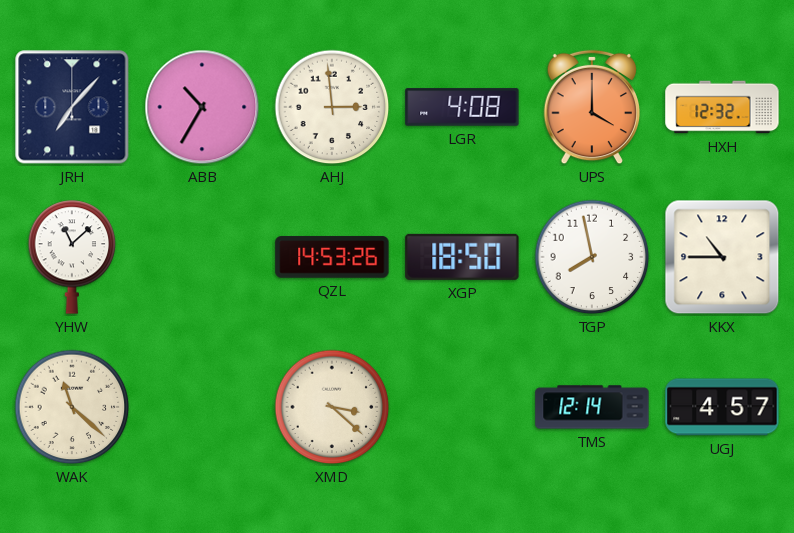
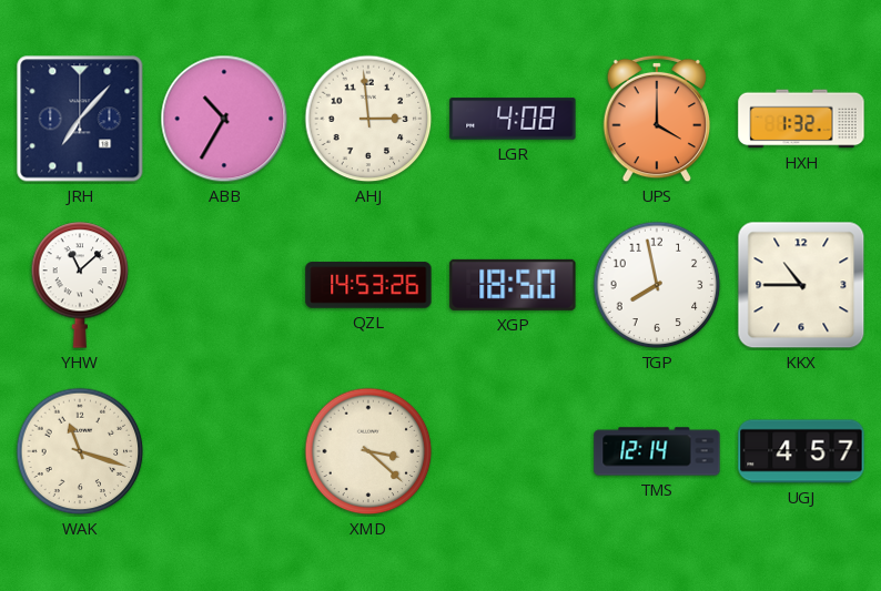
HXH: 12:32 -> 1:32
WAK: 11:22 -> 11:18
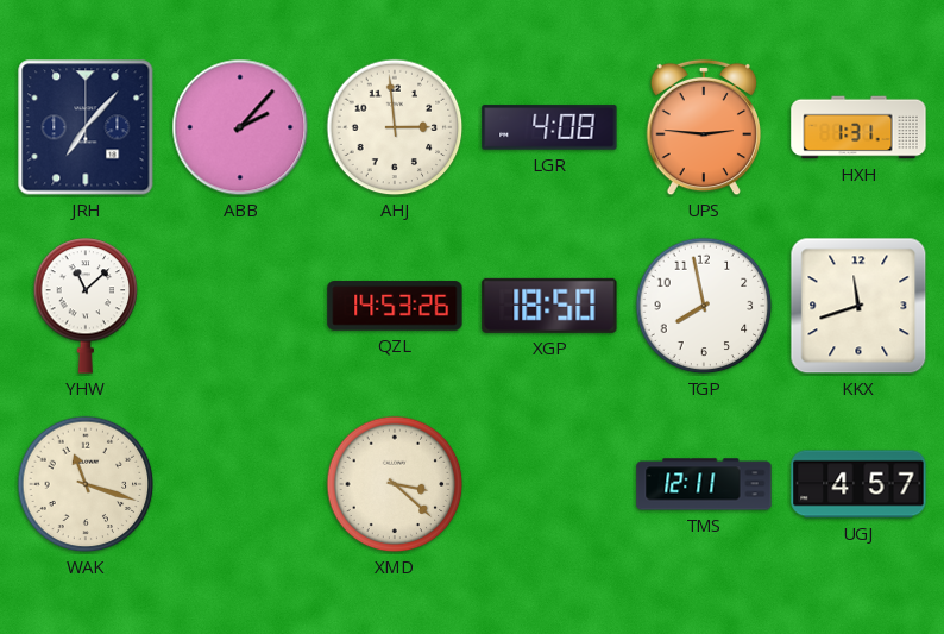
ABB: 10:35 -> 2:07
UPS: 4:00 -> 2:46
HXH: 1:32 -> 1:31
KKX: 10:45 -> 11:42
TMS: 12:14 -> 12:11
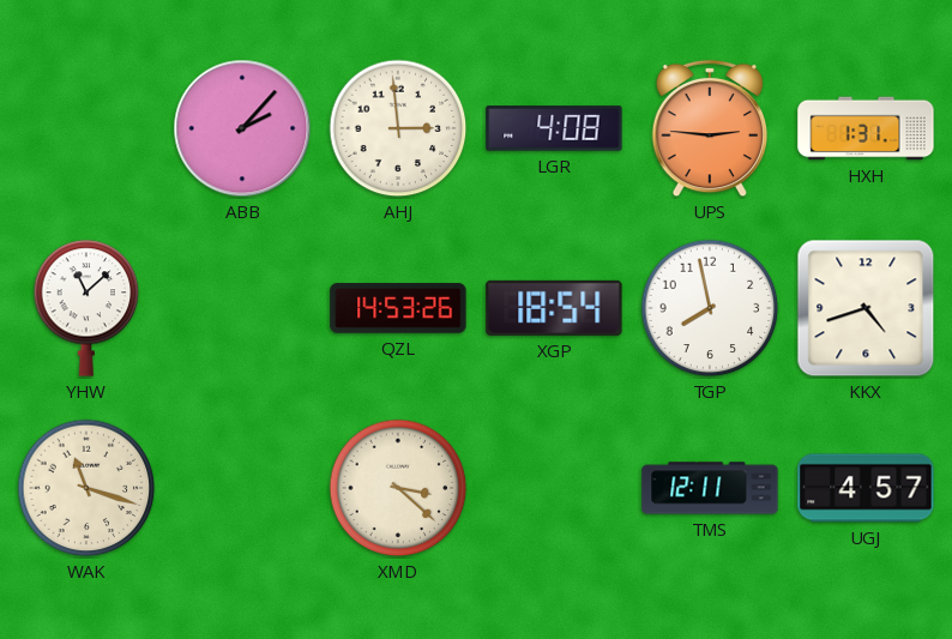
JRH: 7:07 -> none
XGP: 18:50 -> 18:54
KKX: 11:42 -> 4:42
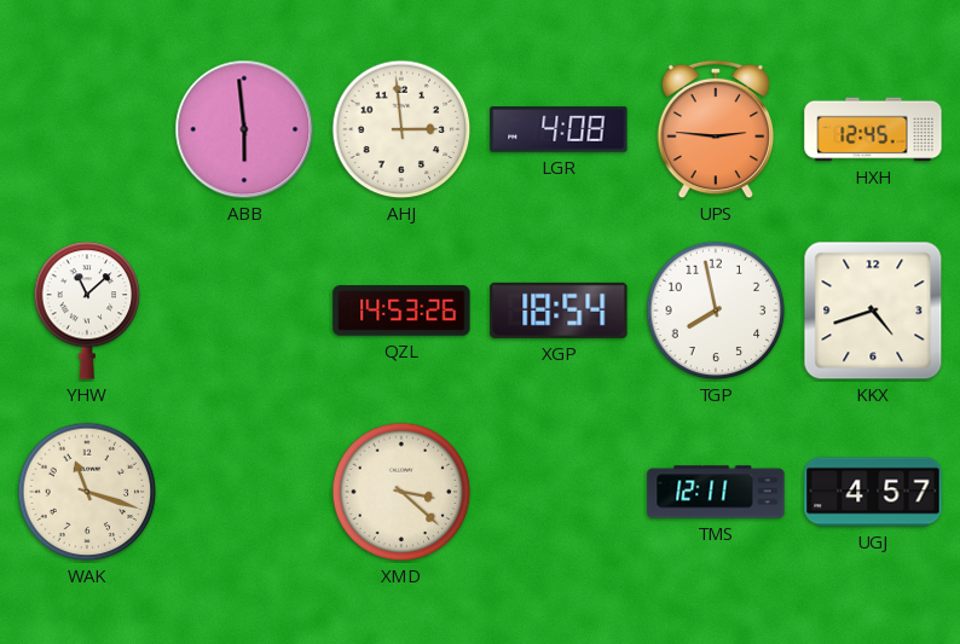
ABB: 2:07 -> 5:59
HXH: 1:31 -> 12:45
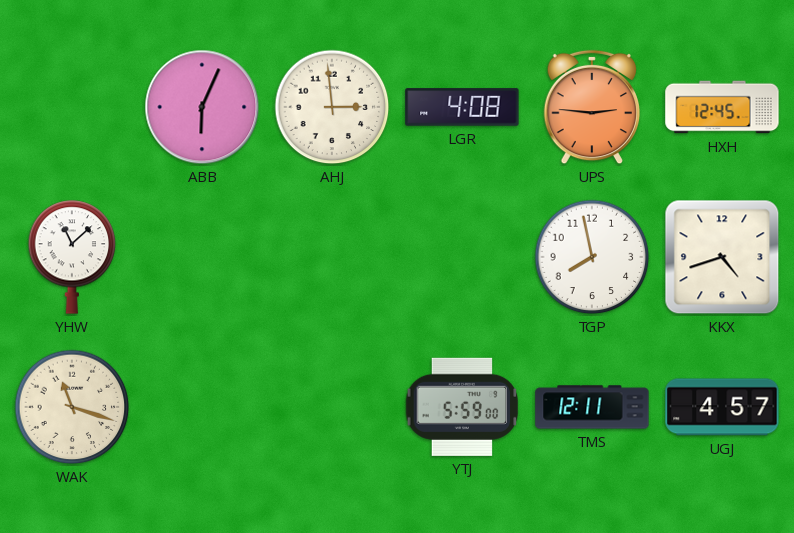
ABB: 5:59 -> 6:04
QZL: 14:53 -> none
XGP: 18:54 -> none
XMD: 3:22 -> none
YTJ: none -> 5:59
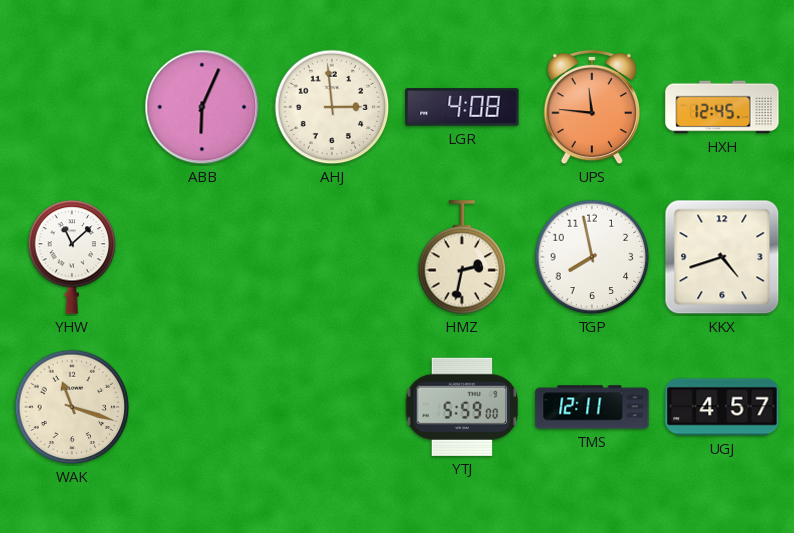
UPS: 2:46 -> 11:46
HMZ: none -> 2:32
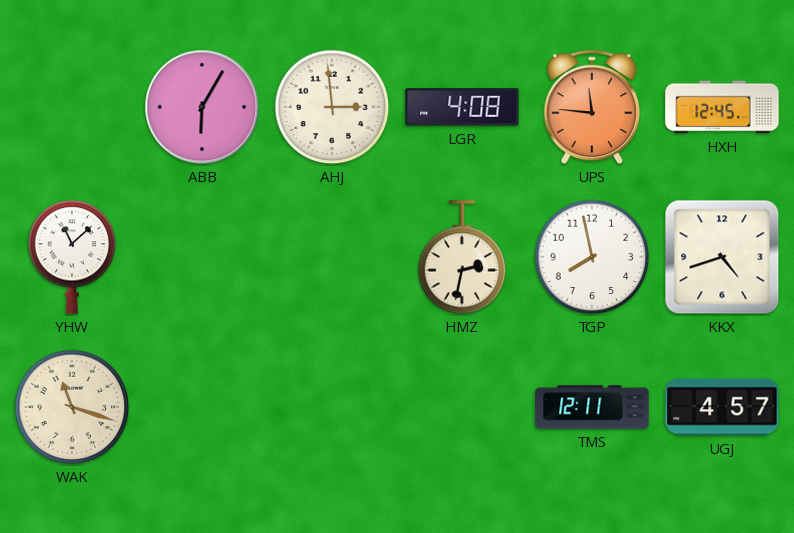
ABB: 6:04 -> 6:05
YTJ: 5:59 -> none
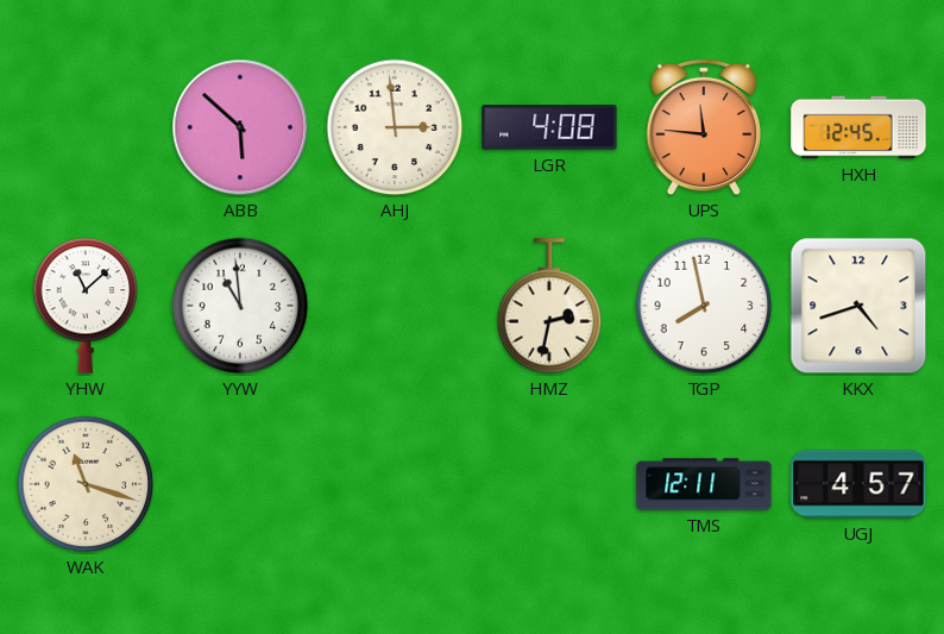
ABB: 6:05 -> 5:52
YYW: none -> 10:59
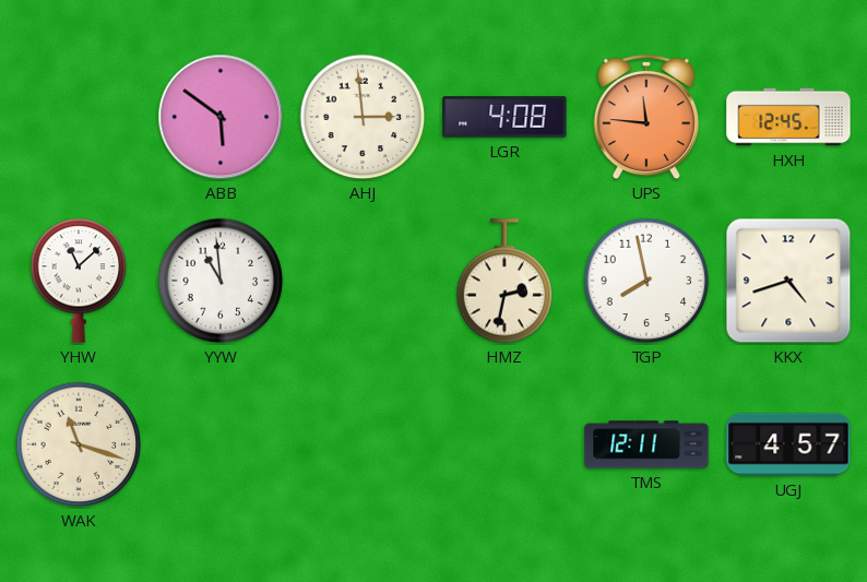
ABB: 5:52 -> 5:51
